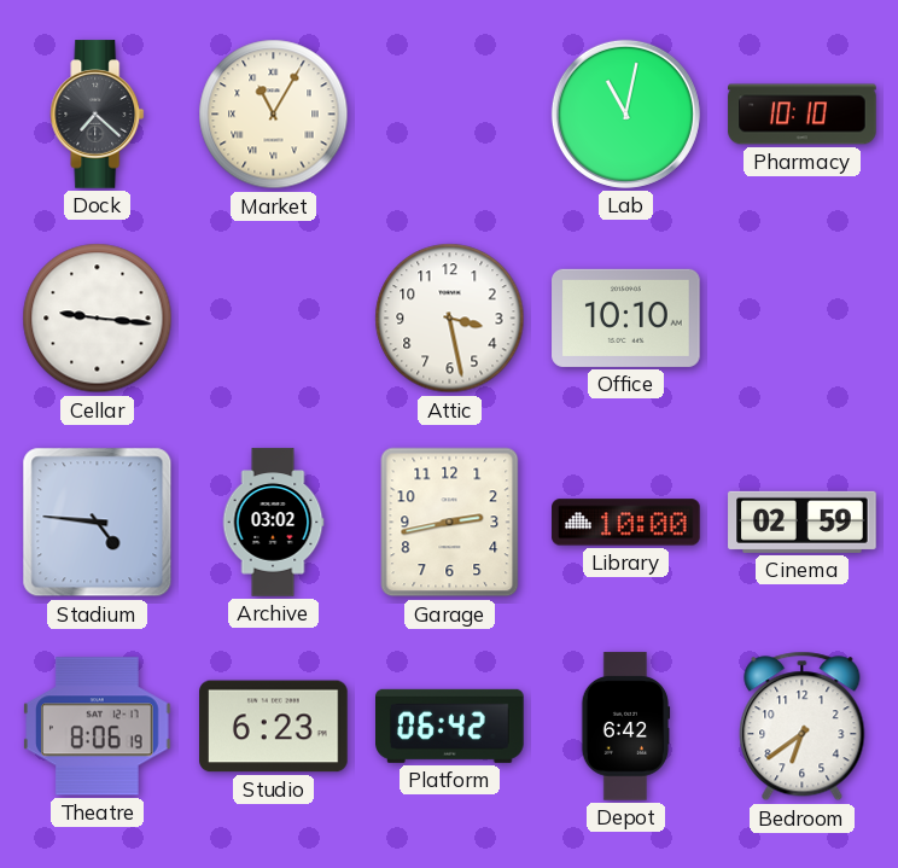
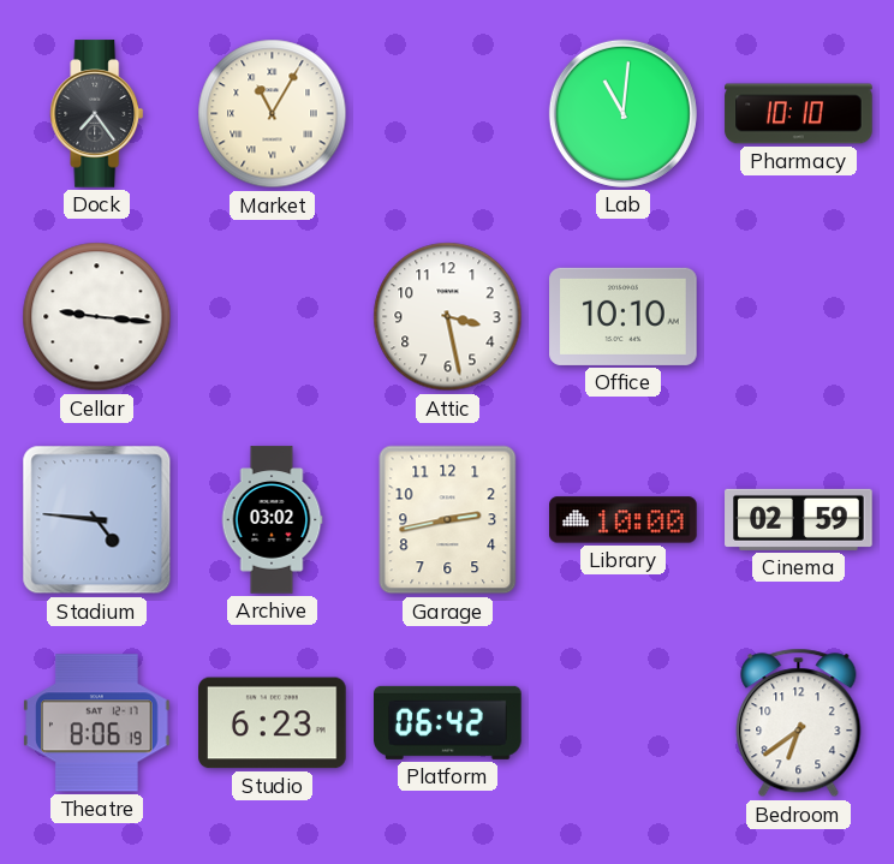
Dock: 7:22 -> 7:24
Lab: 11:02 -> 11:01
Depot: 6:42 -> none
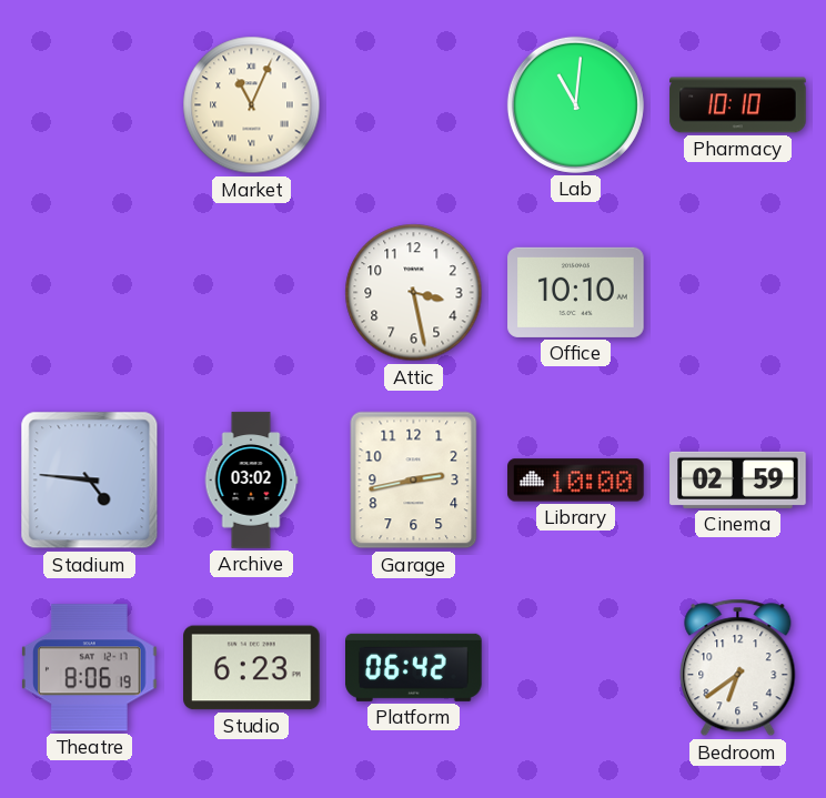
Dock: 7:24 -> none
Market: 11:05 -> 11:04
Cellar: 9:16 -> none
